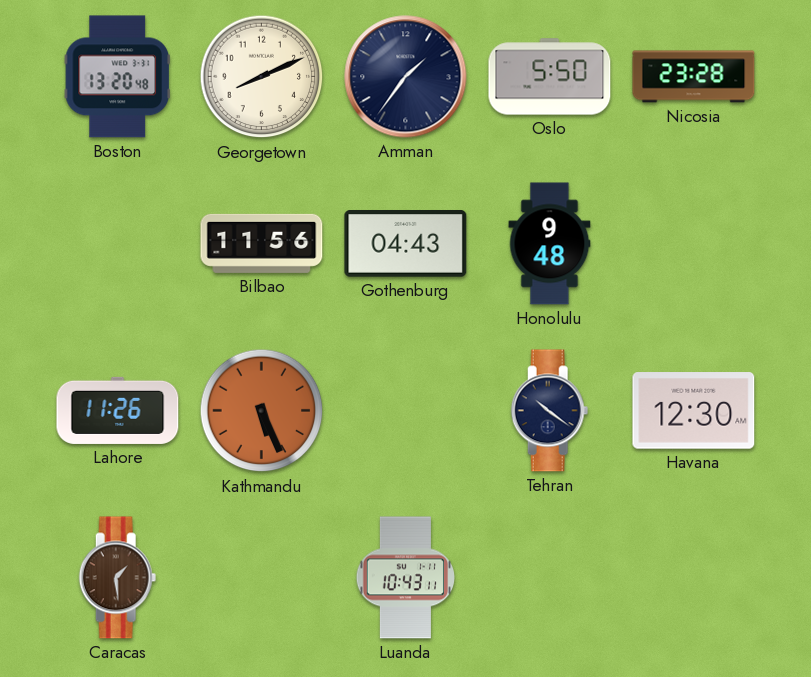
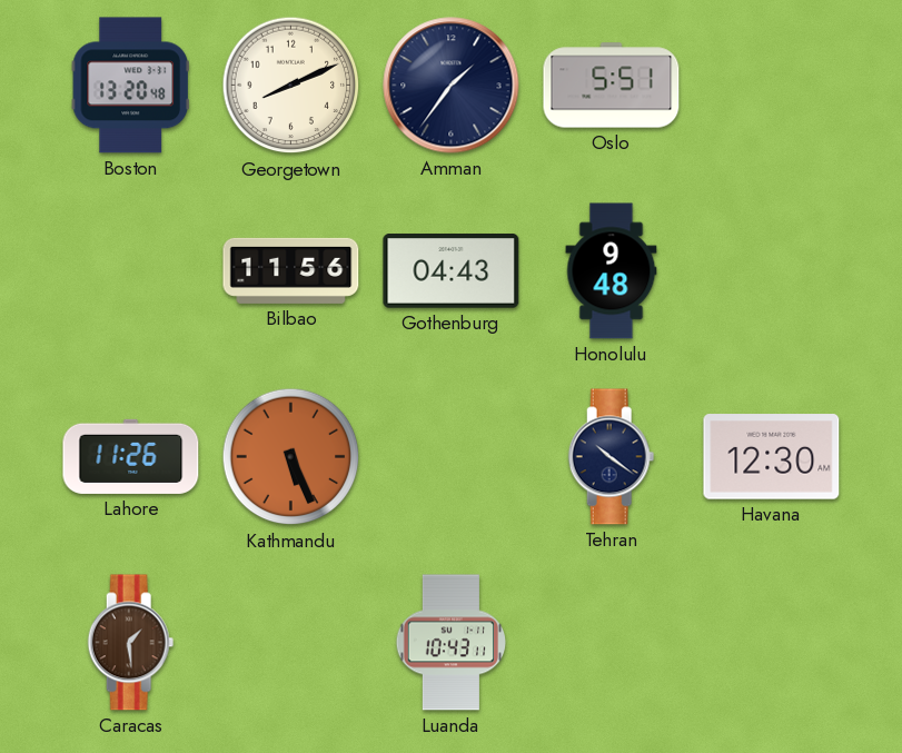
Oslo: 5:50 -> 5:51
Nicosia: 23:28 -> none
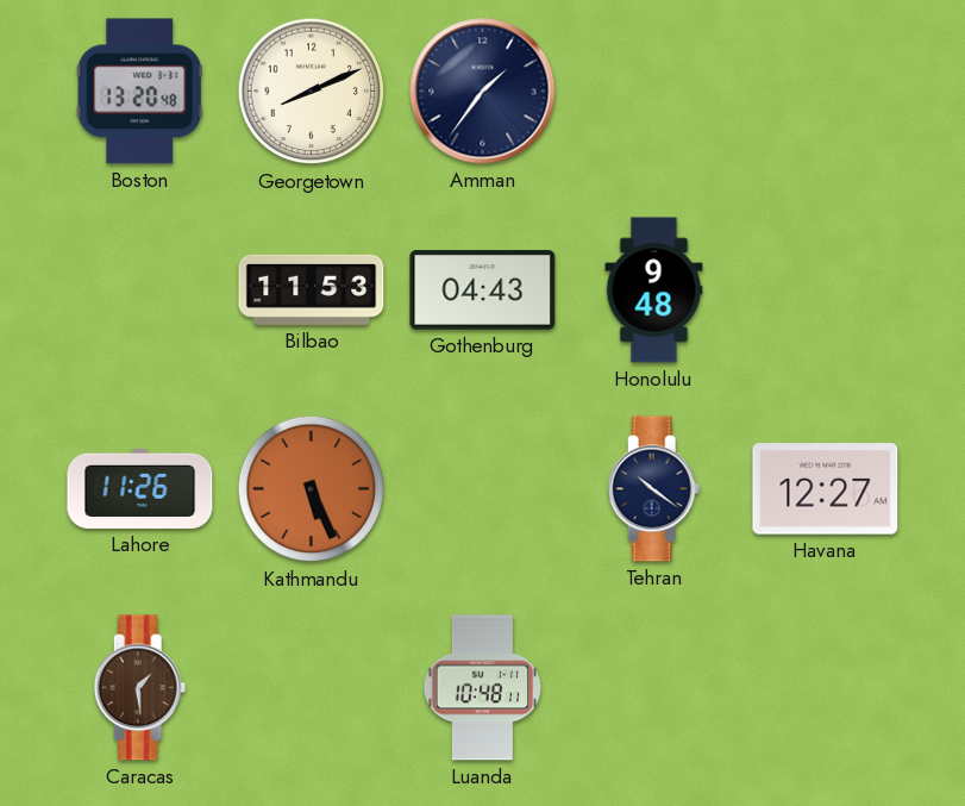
Oslo: 5:51 -> none
Bilbao: 11:56 -> 11:53
Havana: 12:30 -> 12:27
Luanda: 10:43 -> 10:48
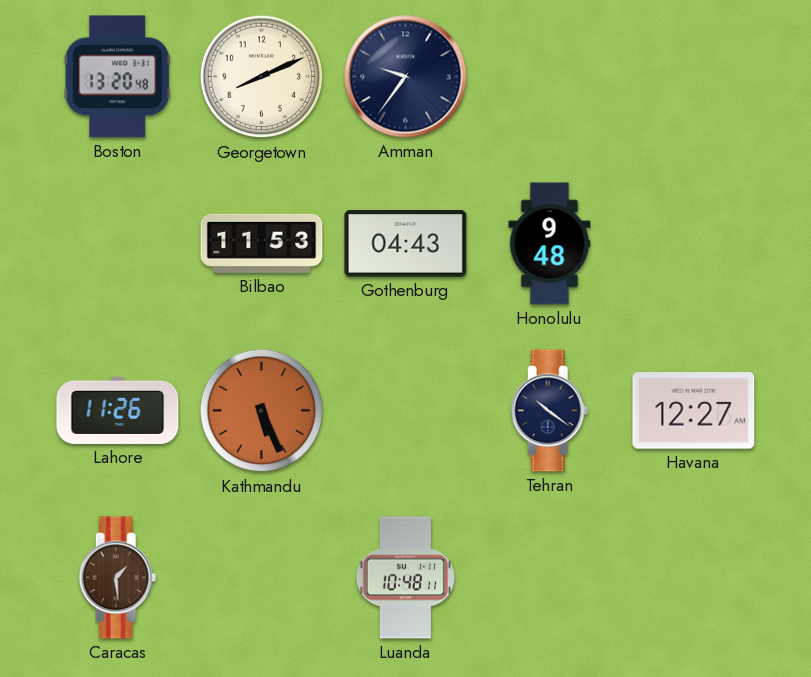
Amman: 1:36 -> 9:36
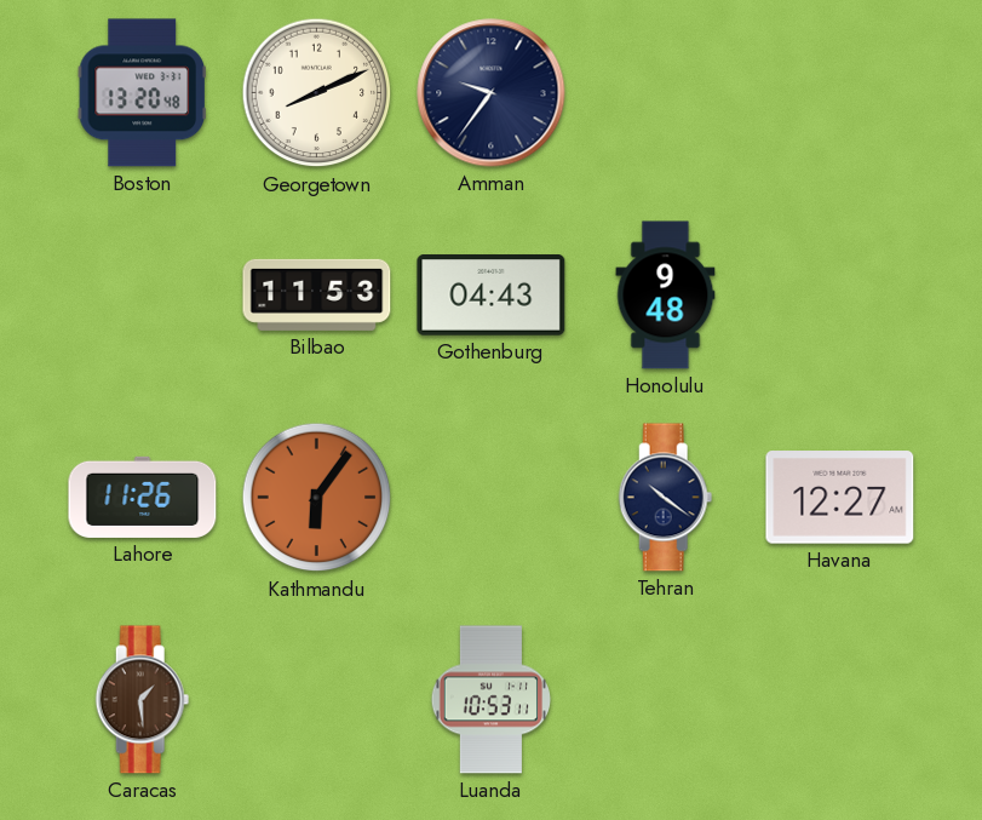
Kathmandu: 5:26 -> 6:06
Luanda: 10:48 -> 10:53
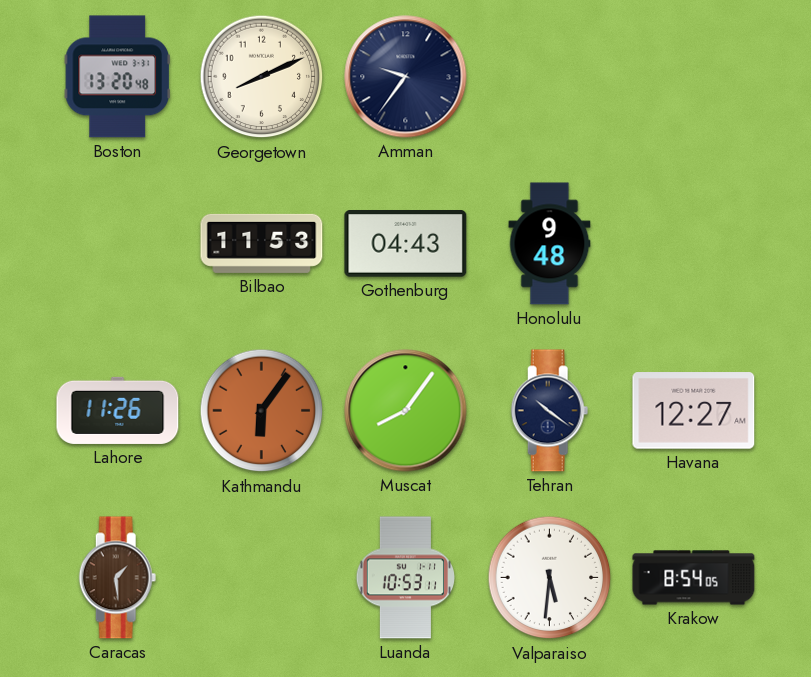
Muscat: none -> 8:06
Valparaiso: none -> 5:31
Krakow: none -> 8:54
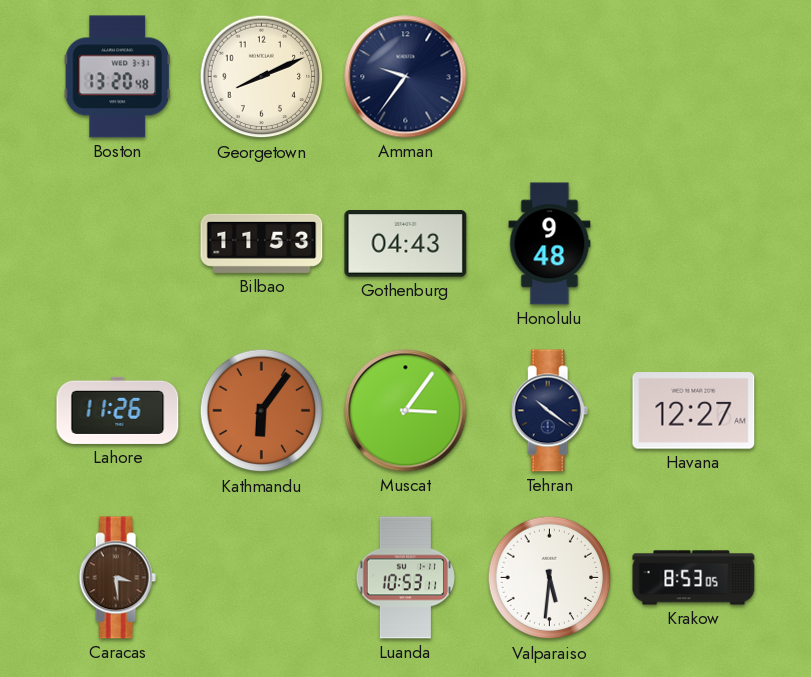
Muscat: 8:06 -> 3:06
Caracas: 1:29 -> 3:29
Krakow: 8:54 -> 8:53
